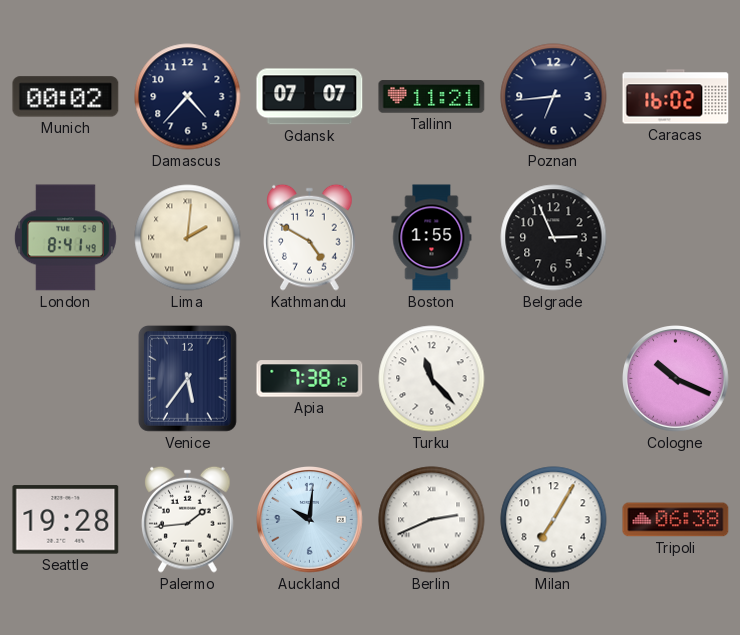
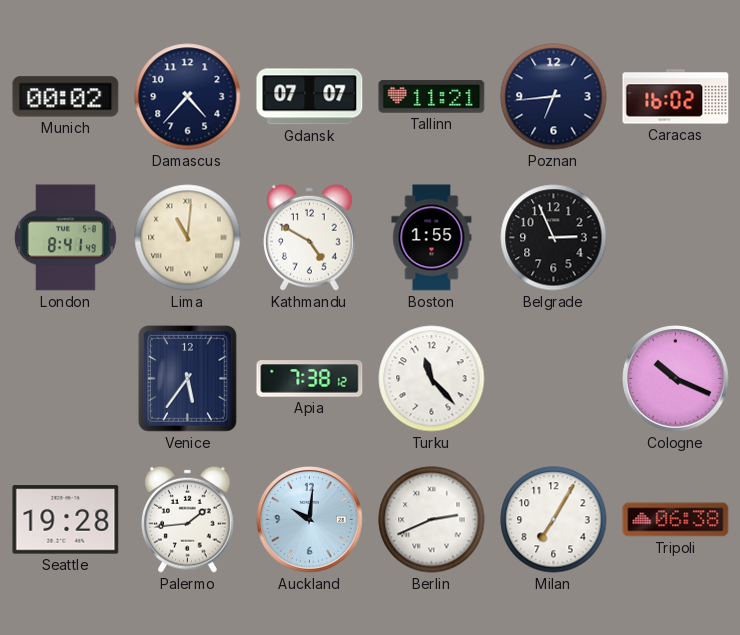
Lima: 2:01 -> 11:01
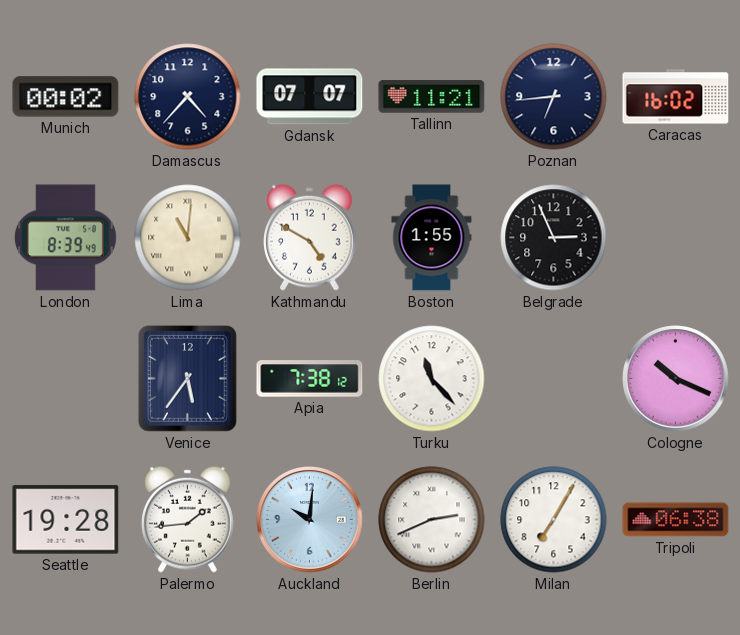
London: 8:41 -> 8:39
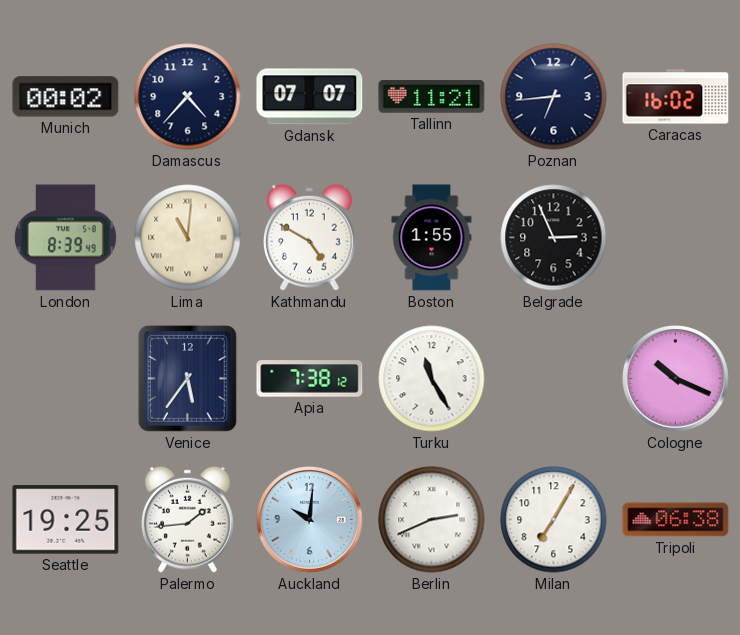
Turku: 11:23 -> 11:25
Seattle: 19:28 -> 19:25
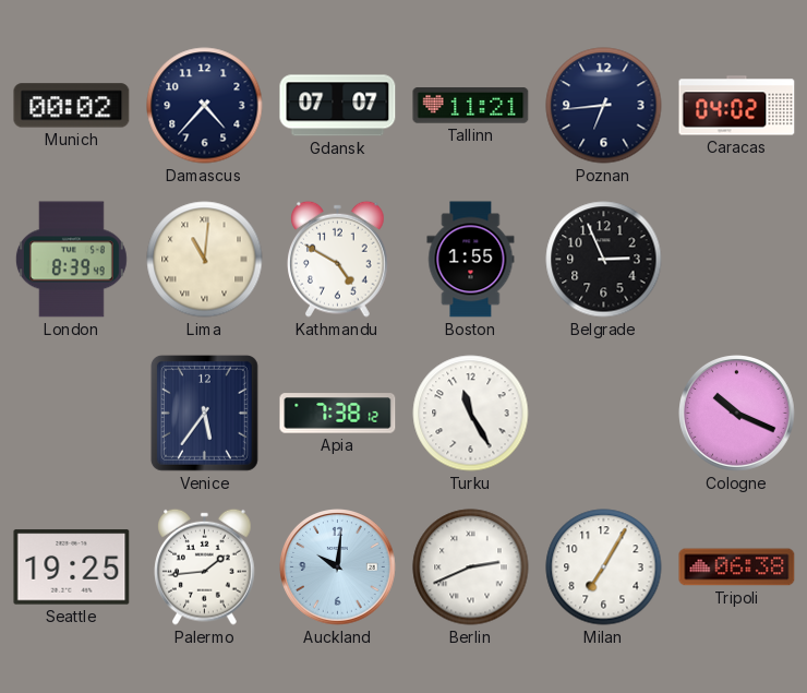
Caracas: 16:02 -> 04:02
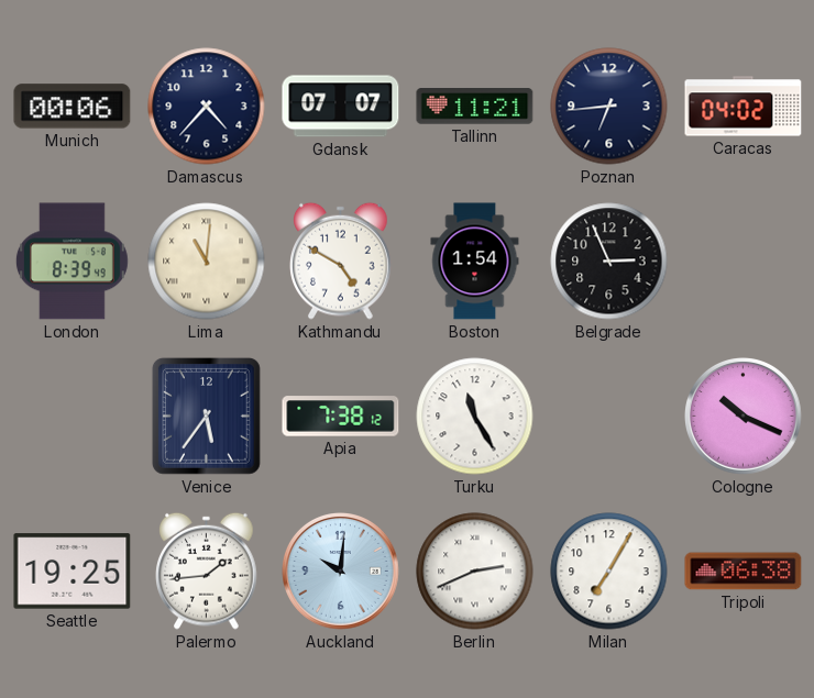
Munich: 00:02 -> 00:06
Boston: 1:55 -> 1:54
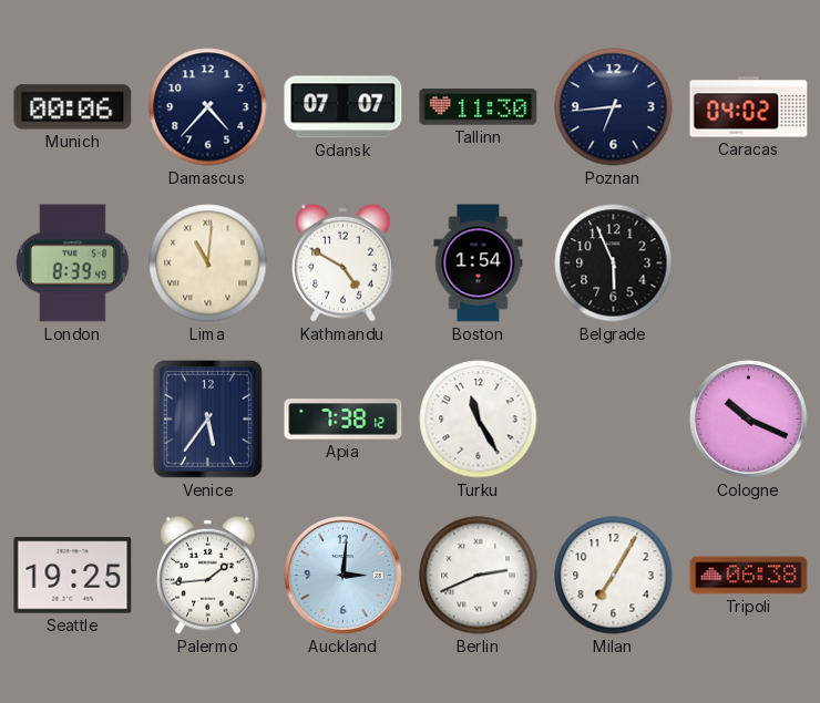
Tallinn: 11:21 -> 11:30
Belgrade: 2:56 -> 5:56
Auckland: 10:01 -> 3:01
